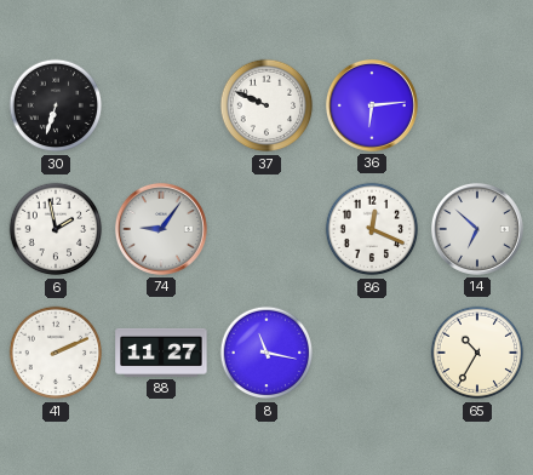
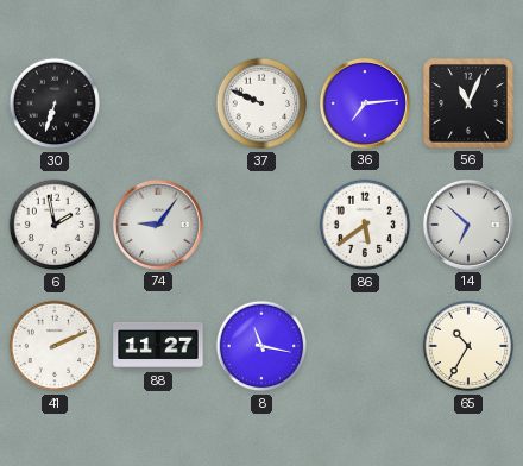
36: 6:14 -> 7:14
56: none -> 11:04
86: 12:19 -> 5:39
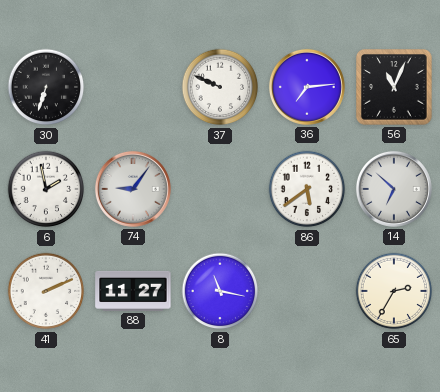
65: 10:35 -> 2:35
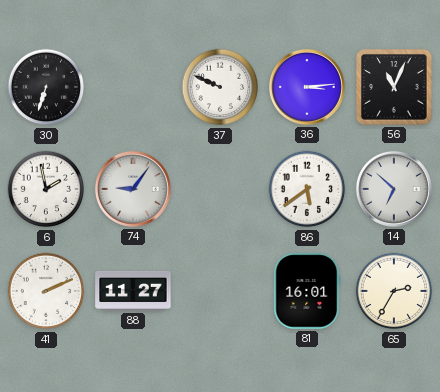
36: 7:14 -> 3:14
8: 11:17 -> none
81: none -> 16:01
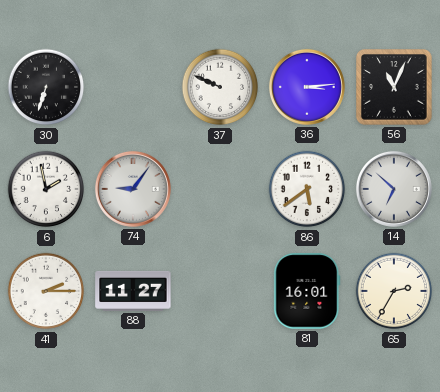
41: 2:11 -> 2:15
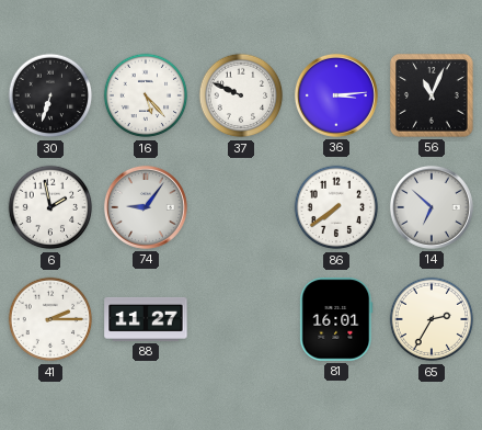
16: none -> 5:23
86: 5:39 -> 7:39
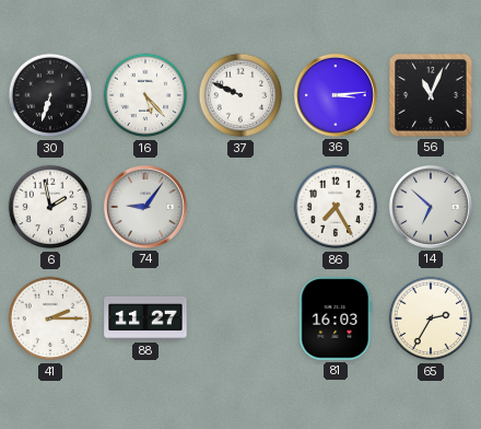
86: 7:39 -> 7:25
81: 16:01 -> 16:03
